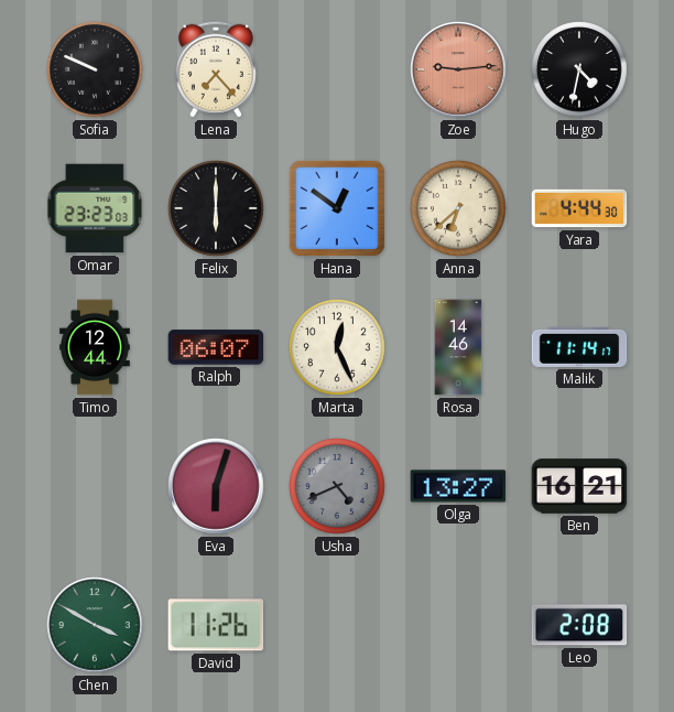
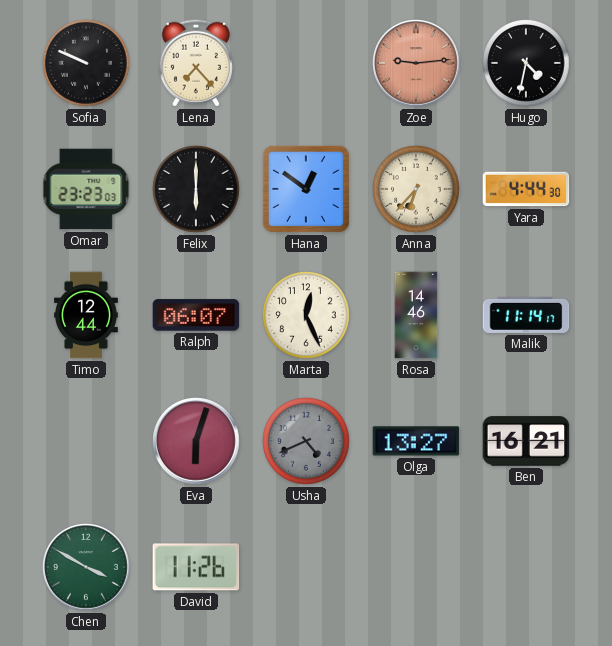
Anna: 6:38 -> 6:37
Leo: 2:08 -> none
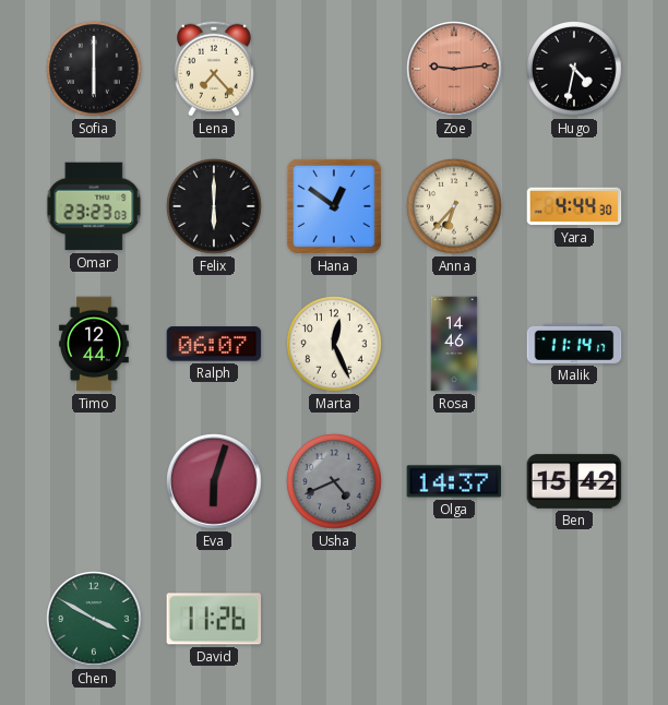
Sofia: 9:49 -> 6:00
Olga: 13:27 -> 14:37
Ben: 16:21 -> 15:42
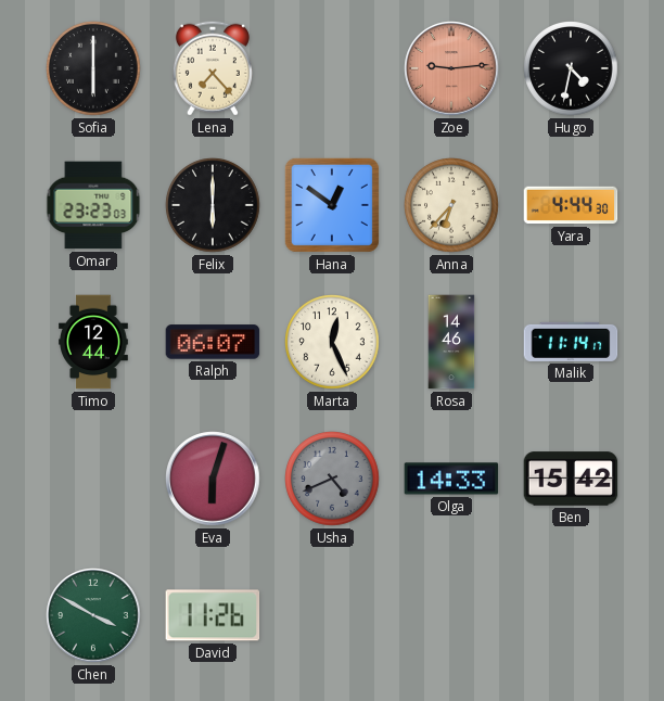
Olga: 14:37 -> 14:33
